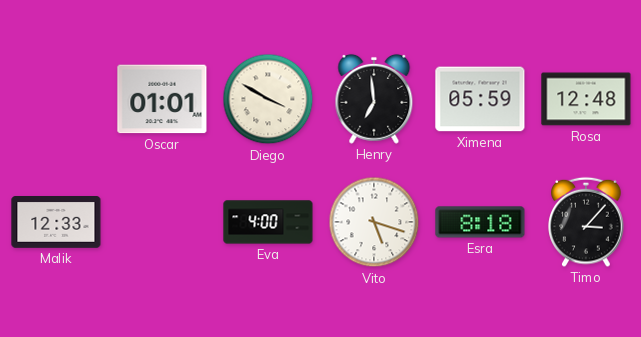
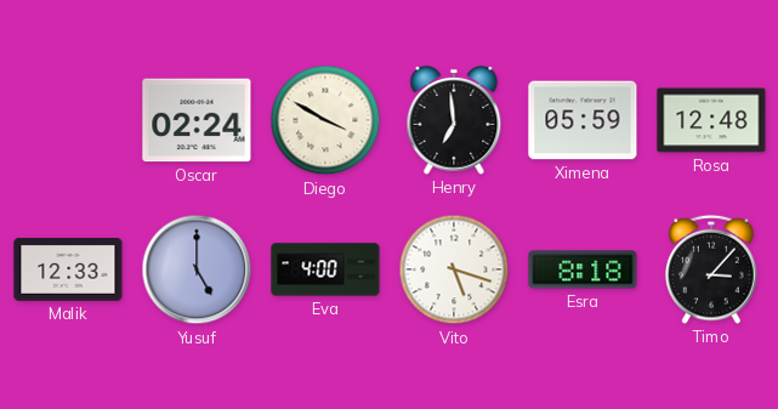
Oscar: 01:01 -> 02:24
Yusuf: none -> 5:00
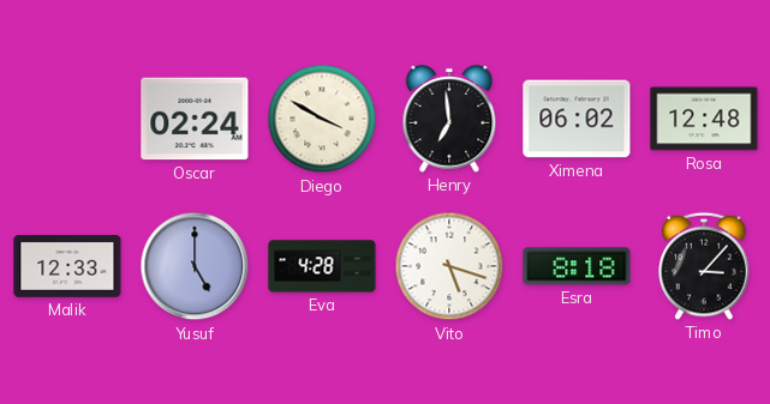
Ximena: 05:59 -> 06:02
Eva: 4:00 -> 4:28
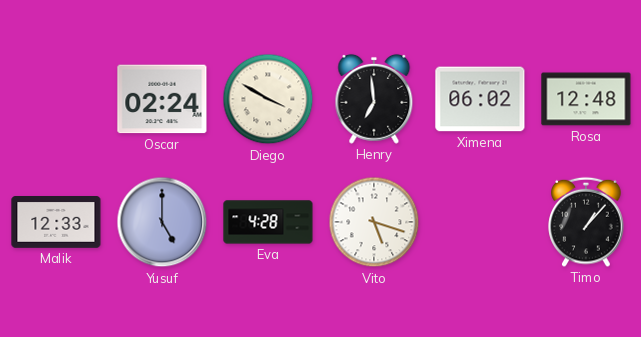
Esra: 8:18 -> none
Timo: 3:07 -> 1:07
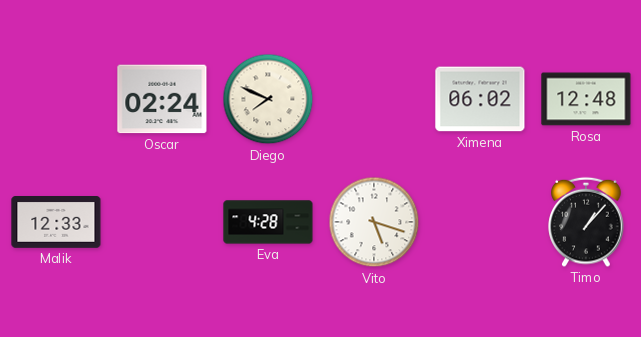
Diego: 3:50 -> 7:49
Henry: 6:59 -> none
Yusuf: 5:00 -> none
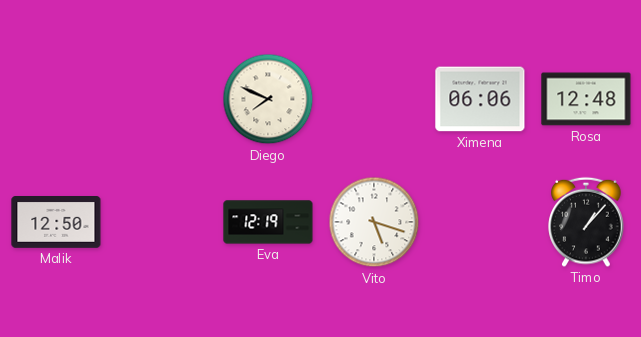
Oscar: 02:24 -> none
Ximena: 06:02 -> 06:06
Malik: 12:33 -> 12:50
Eva: 4:28 -> 12:19
